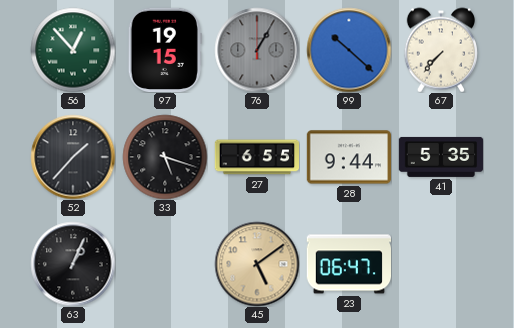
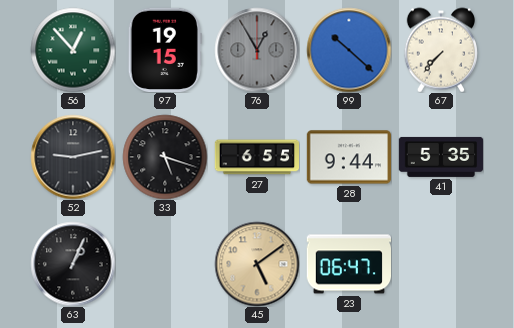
76: 1:05 -> 12:55
52: 1:37 -> 9:13
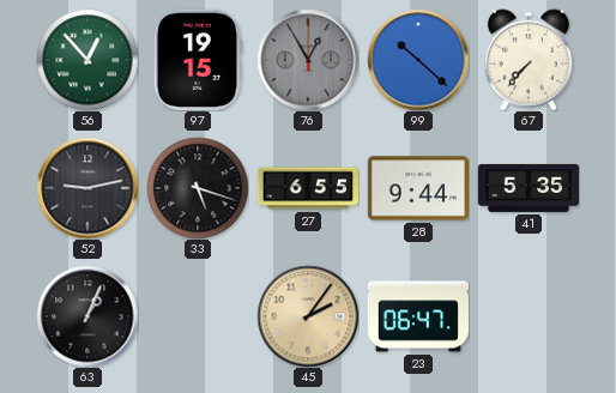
45: 5:09 -> 2:06
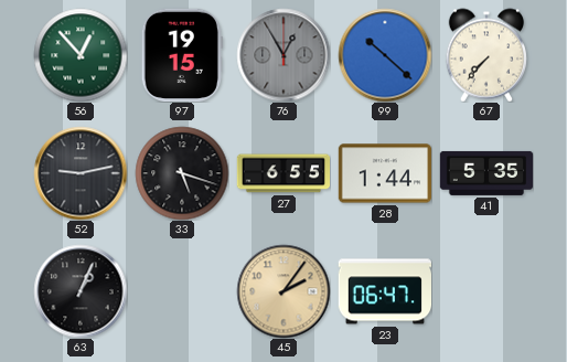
28: 9:44 -> 1:44
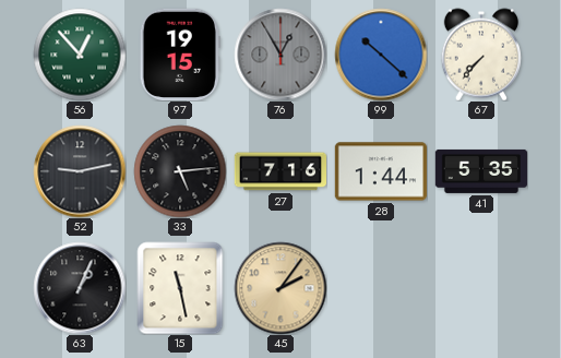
33: 5:18 -> 5:14
27: 6:55 -> 7:16
15: none -> 11:28
23: 06:47 -> none
